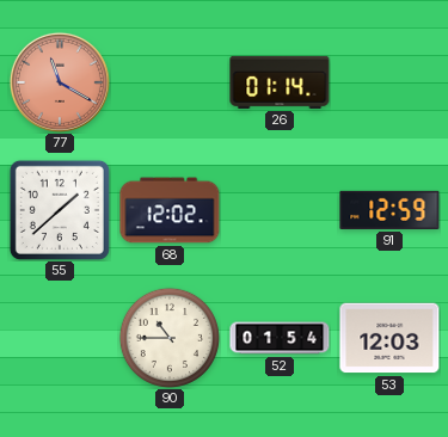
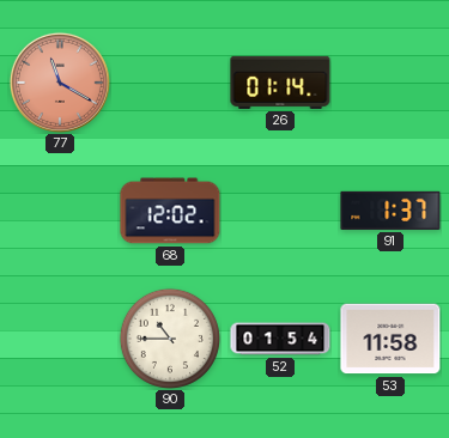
55: 1:38 -> none
91: 12:59 -> 1:37
53: 12:03 -> 11:58
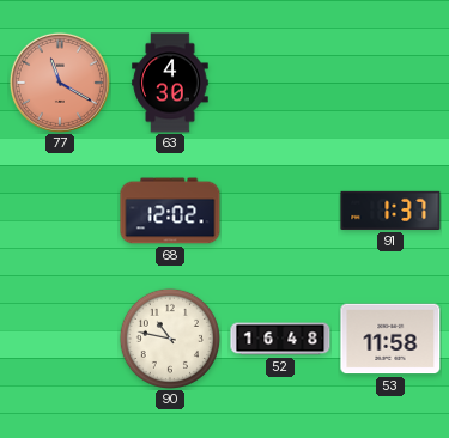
63: none -> 4:30
26: 01:14 -> none
90: 10:45 -> 10:47
52: 01:54 -> 16:48
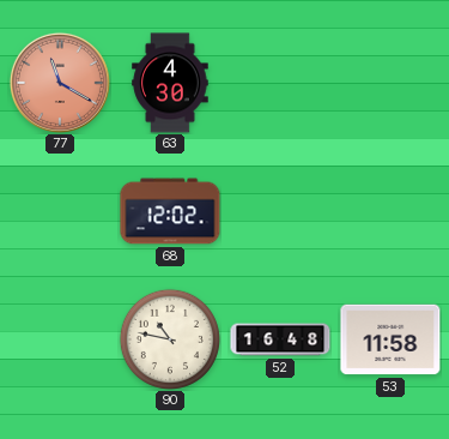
91: 1:37 -> none
